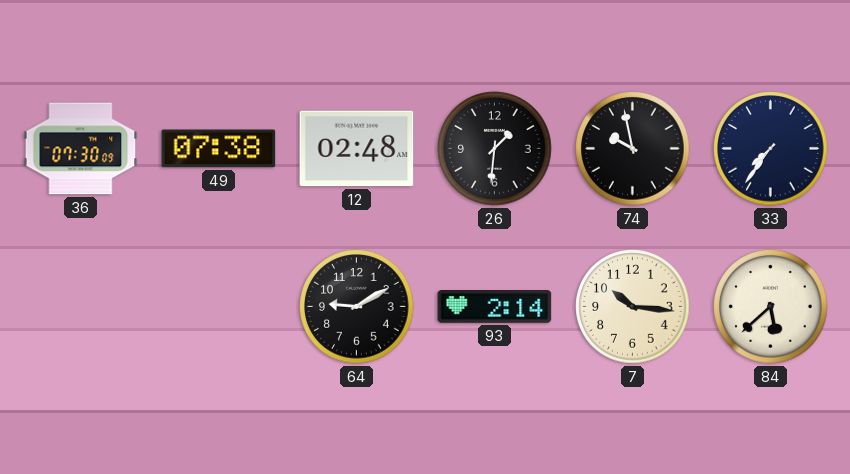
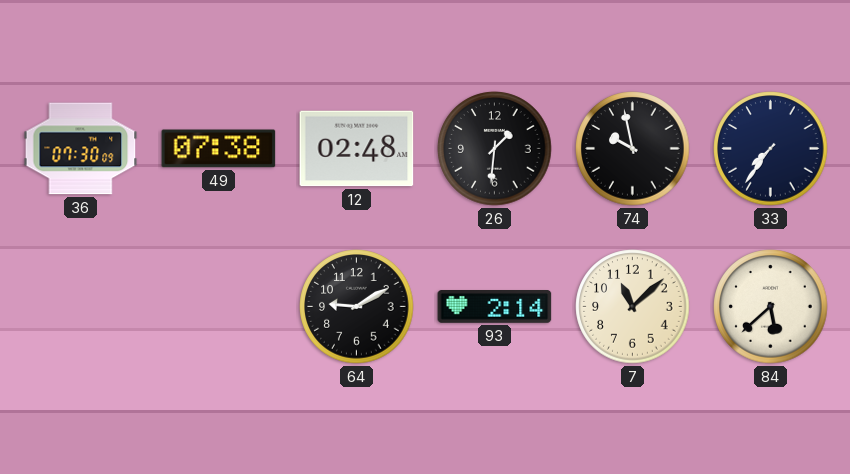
7: 10:16 -> 11:08
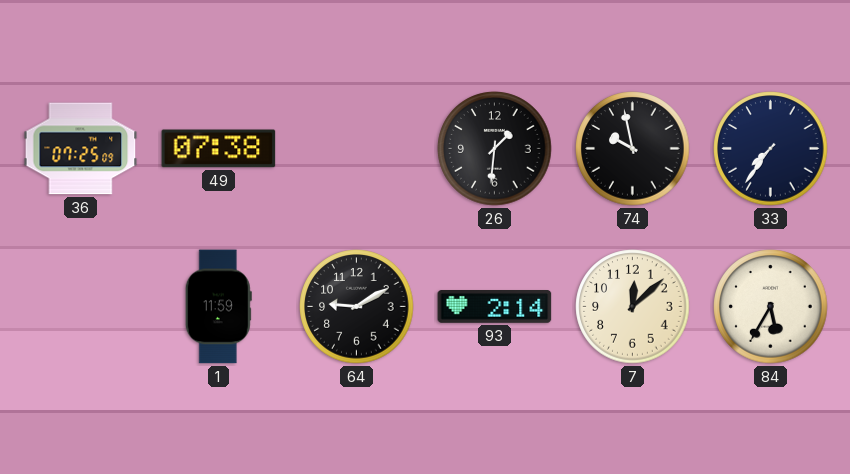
36: 07:30 -> 07:25
12: 02:48 -> none
1: none -> 11:59
7: 11:08 -> 12:08
84: 5:38 -> 5:35
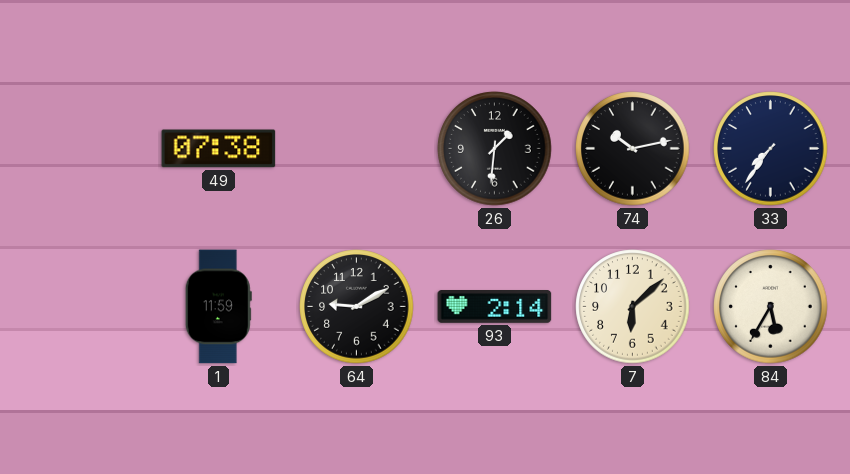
36: 07:25 -> none
74: 9:58 -> 10:13
7: 12:08 -> 6:08
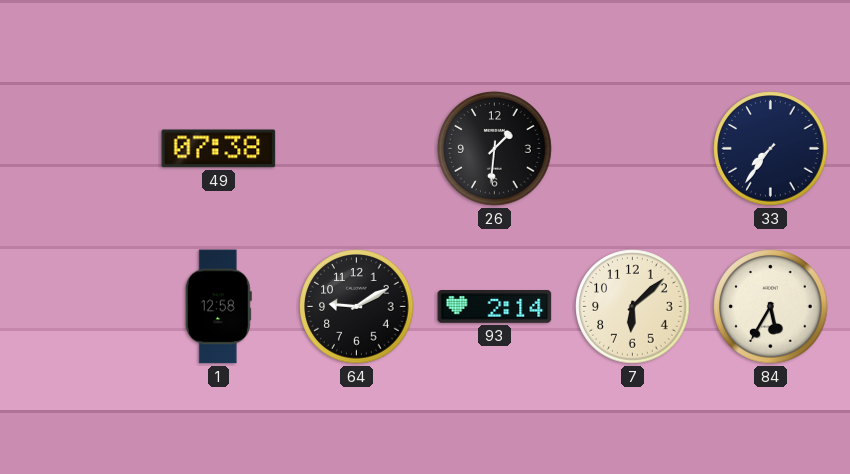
74: 10:13 -> none
1: 11:59 -> 12:58
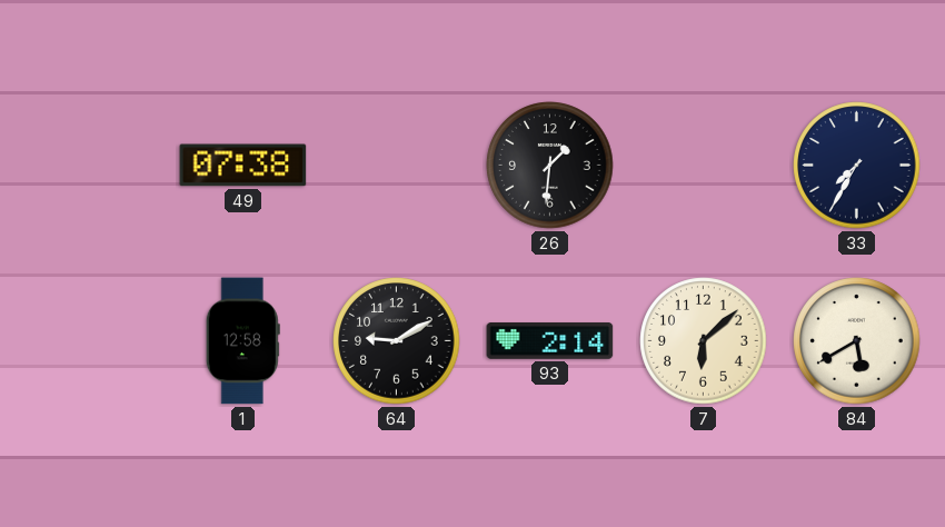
33: 7:36 -> 7:35
84: 5:35 -> 5:40
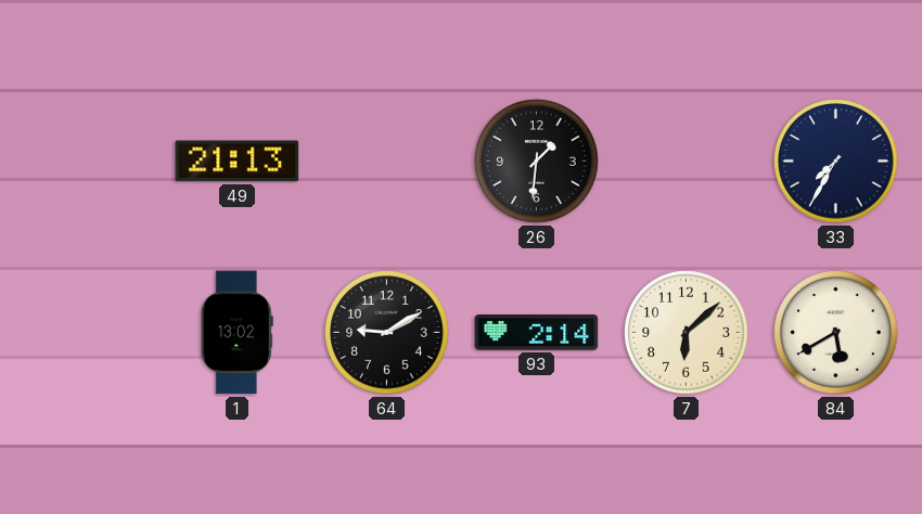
49: 07:38 -> 21:13
1: 12:58 -> 13:02
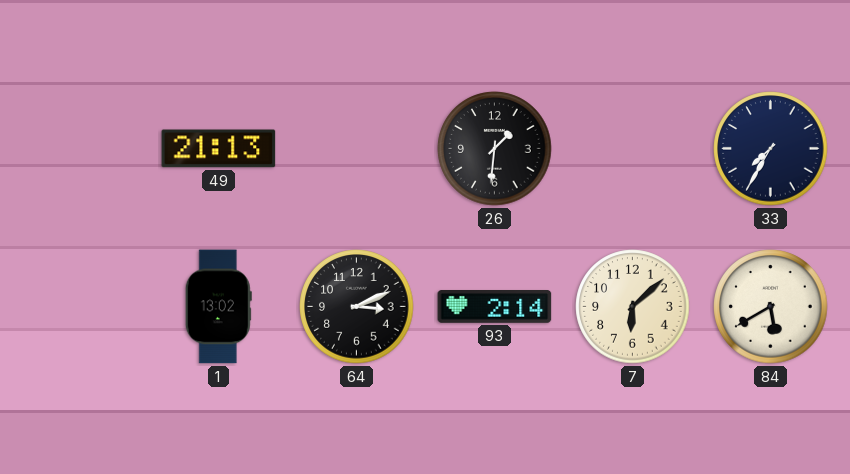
64: 9:10 -> 3:11
